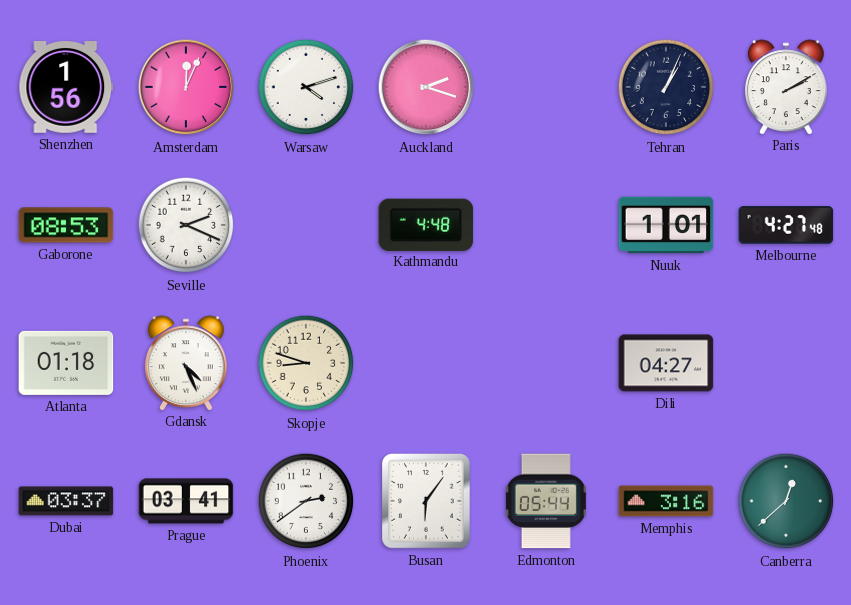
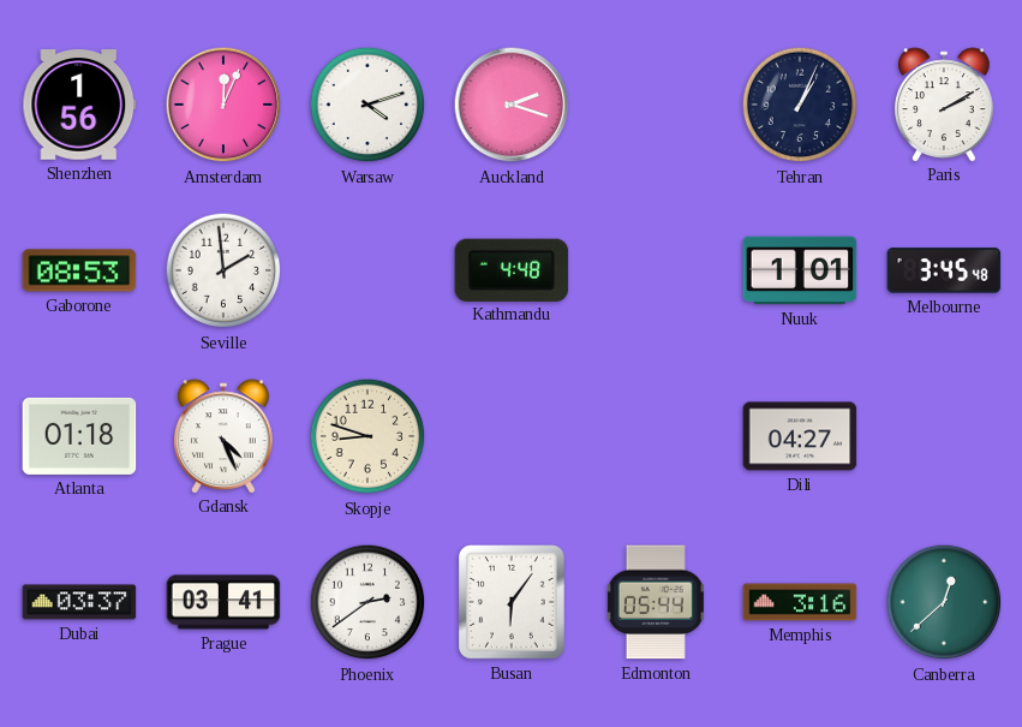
Seville: 2:19 -> 1:59
Melbourne: 4:27 -> 3:45
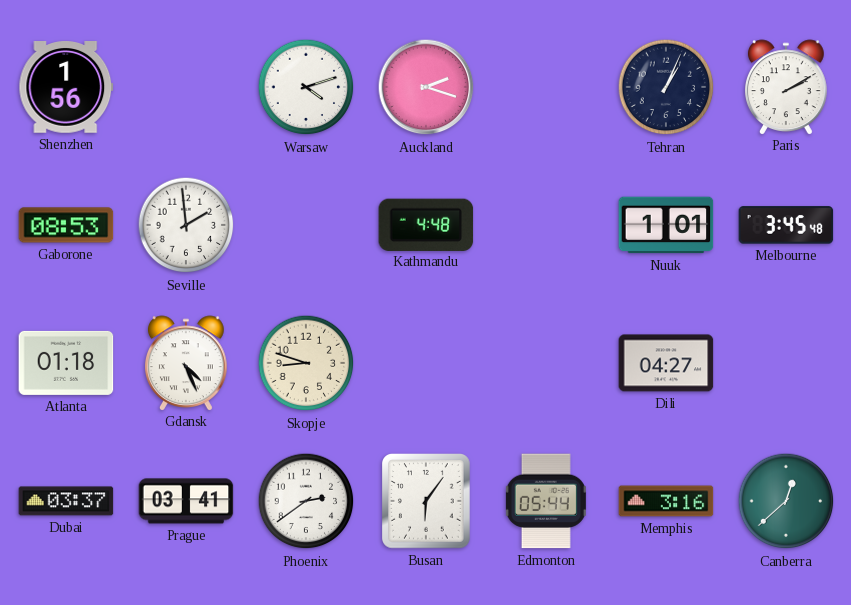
Amsterdam: 12:04 -> none
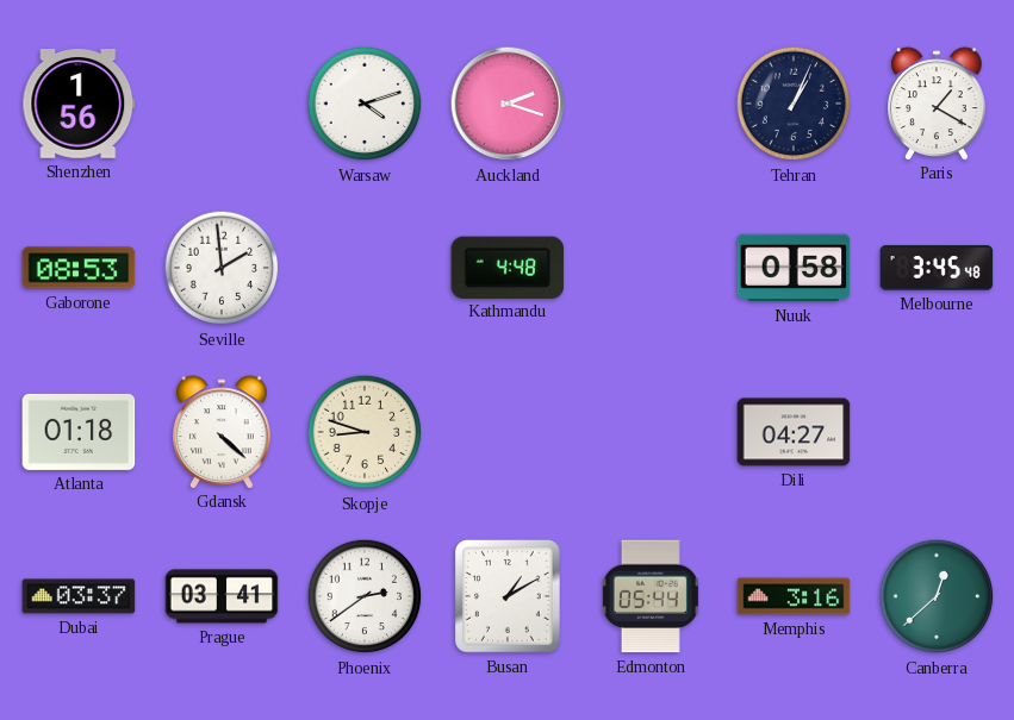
Paris: 2:10 -> 1:20
Nuuk: 1:01 -> 0:58
Gdansk: 4:26 -> 4:22
Busan: 6:06 -> 1:10
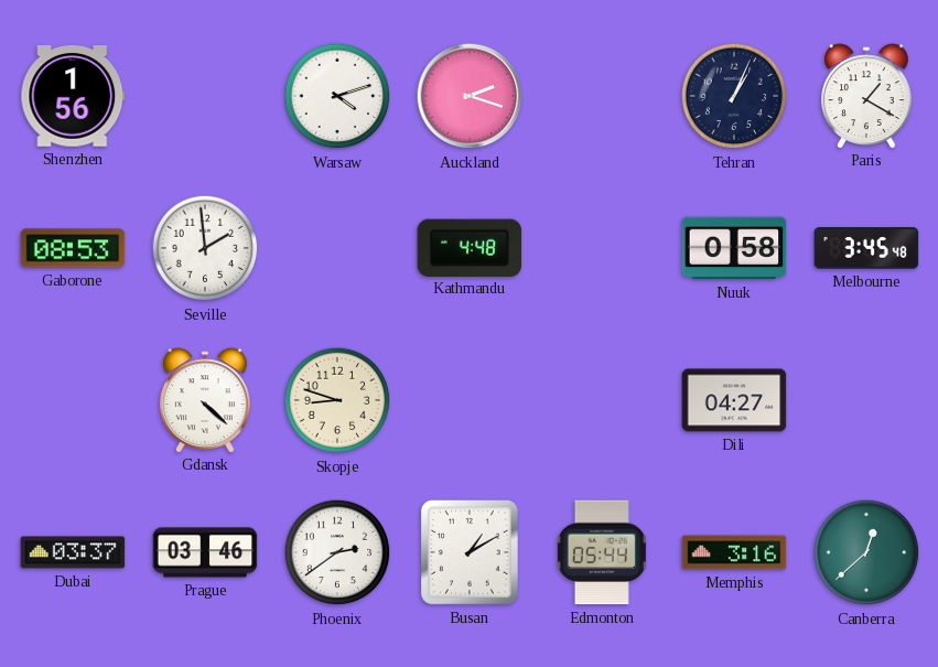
Atlanta: 01:18 -> none
Prague: 03:41 -> 03:46
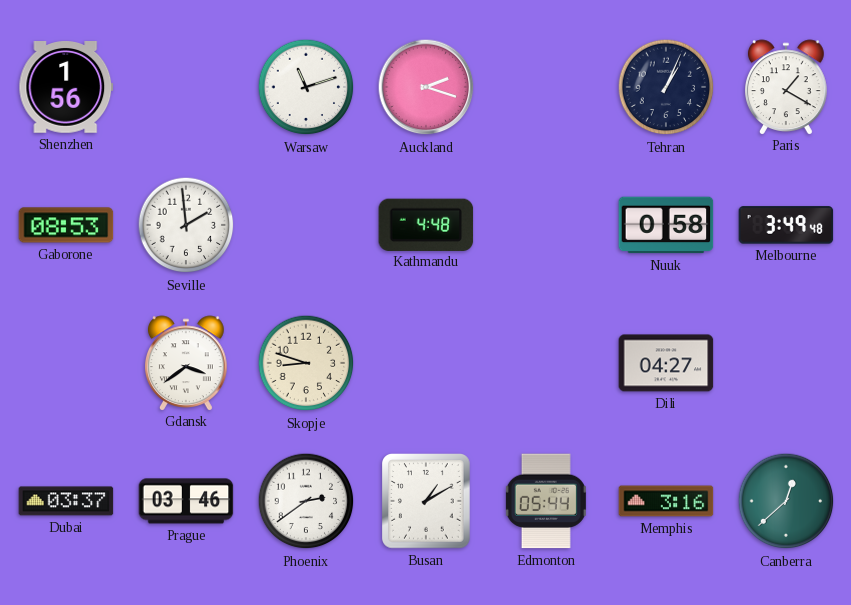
Warsaw: 4:12 -> 11:12
Melbourne: 3:45 -> 3:49
Gdansk: 4:22 -> 3:39
